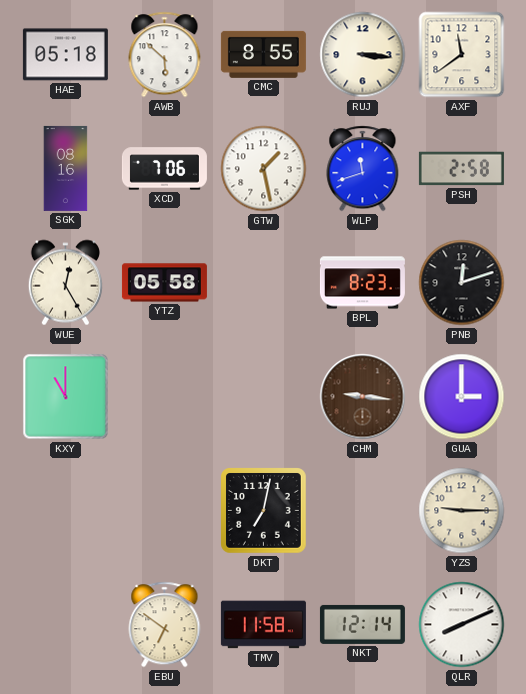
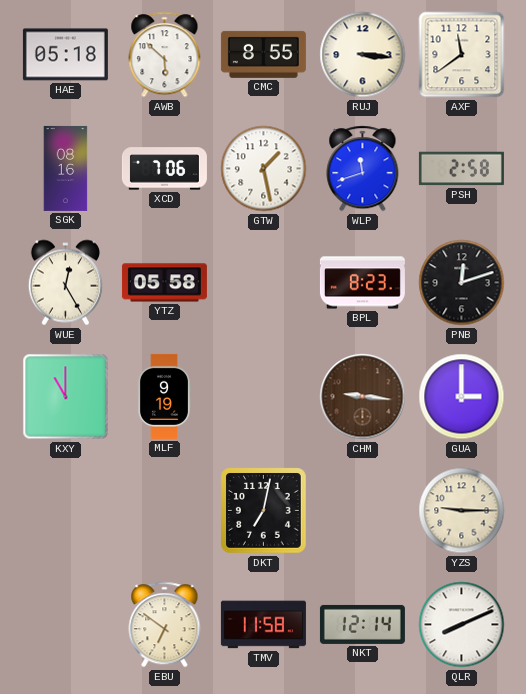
MLF: none -> 9:19
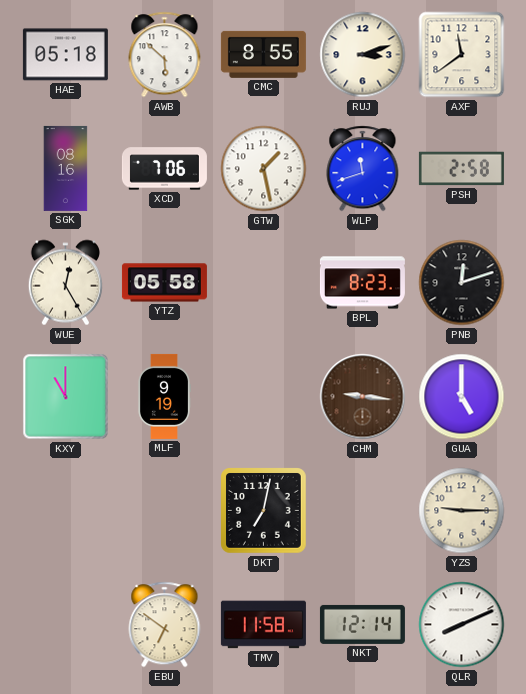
RUJ: 3:16 -> 3:12
GUA: 3:00 -> 5:00
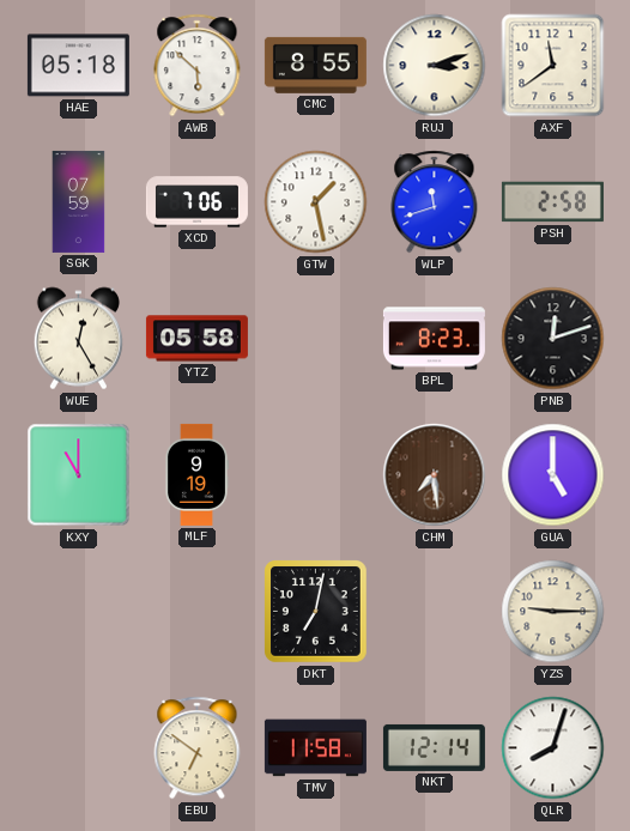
SGK: 08:16 -> 07:59
CHM: 9:16 -> 7:29
QLR: 8:11 -> 8:03
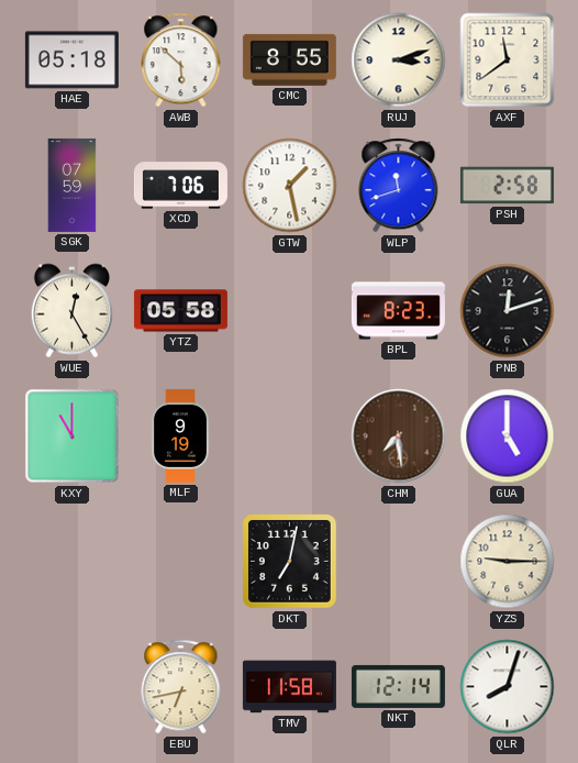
EBU: 6:51 -> 6:43
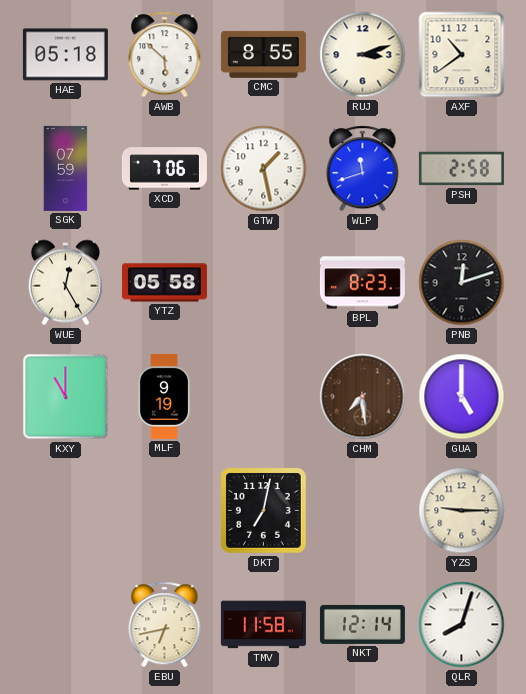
AXF: 11:39 -> 10:39
